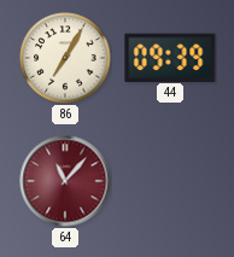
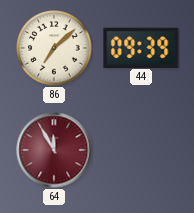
86: 7:05 -> 7:08
64: 11:07 -> 11:55
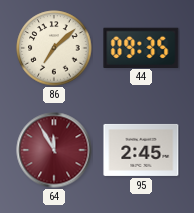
44: 09:39 -> 09:35
95: none -> 2:45
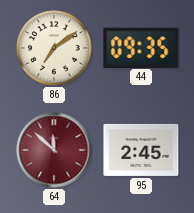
86: 7:08 -> 7:09
64: 11:55 -> 11:52
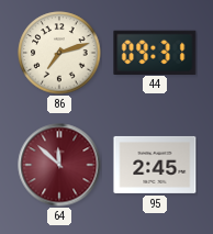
86: 7:09 -> 7:12
44: 09:35 -> 09:31
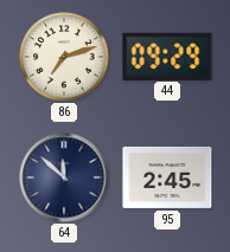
44: 09:31 -> 09:29
64 dial: burgundy -> navy
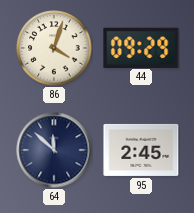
86: 7:12 -> 4:03
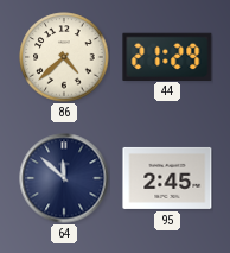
86: 4:03 -> 4:38
44: 09:29 -> 21:29
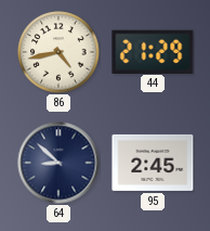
86: 4:38 -> 4:43
64: 11:52 -> 8:52
